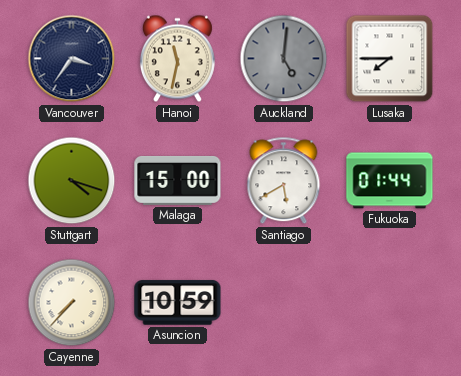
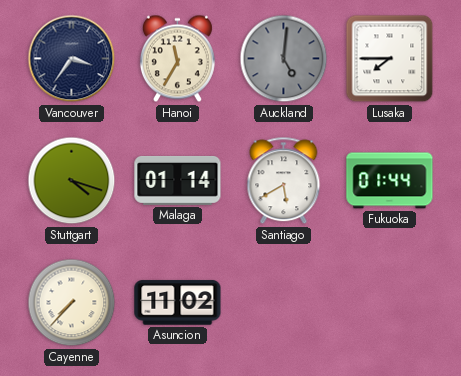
Hanoi: 11:32 -> 11:35
Malaga: 15:00 -> 01:14
Asuncion: 10:59 -> 11:02
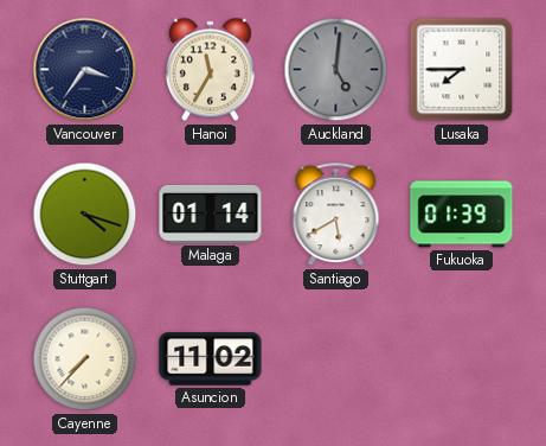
Fukuoka: 01:44 -> 01:39
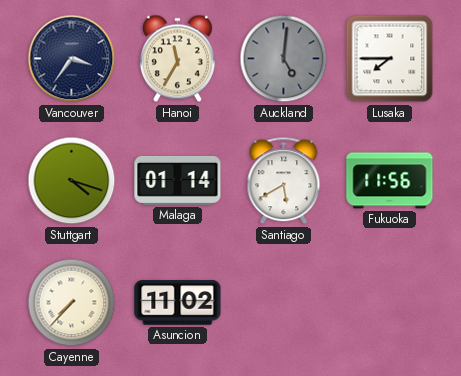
Fukuoka: 01:39 -> 11:56
